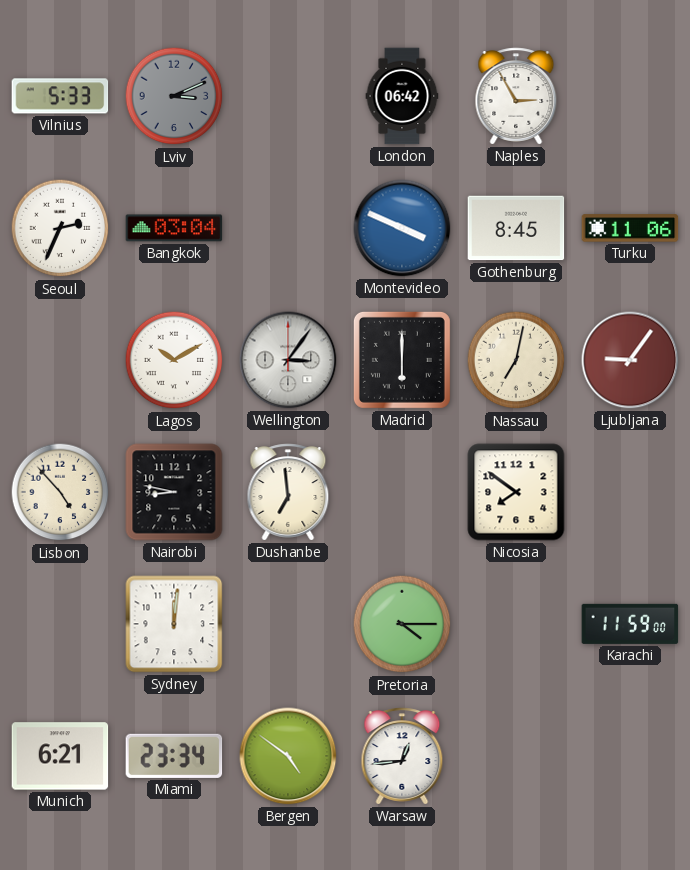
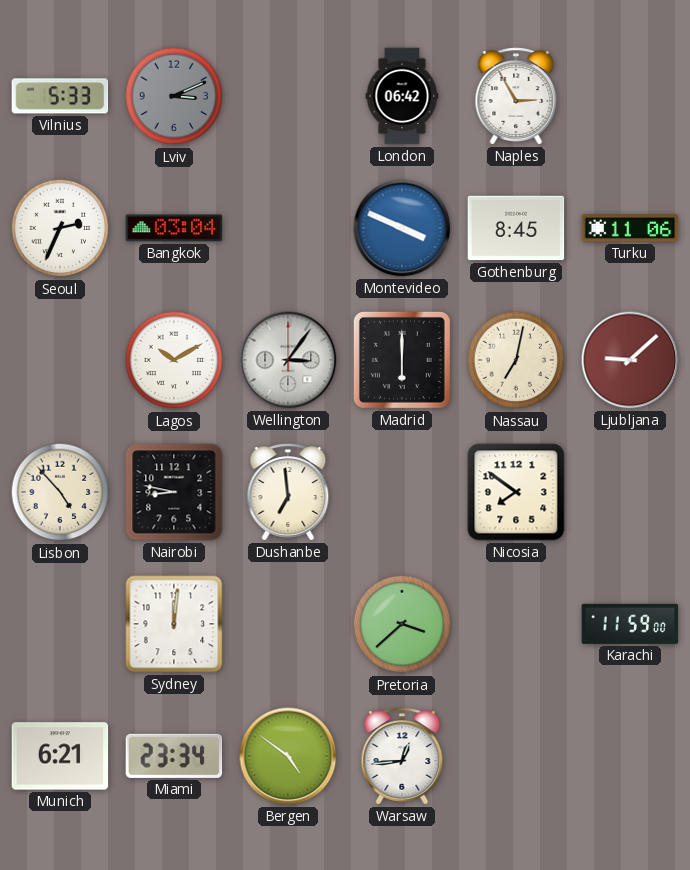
Ljubljana: 9:06 -> 9:08
Pretoria: 4:15 -> 3:38
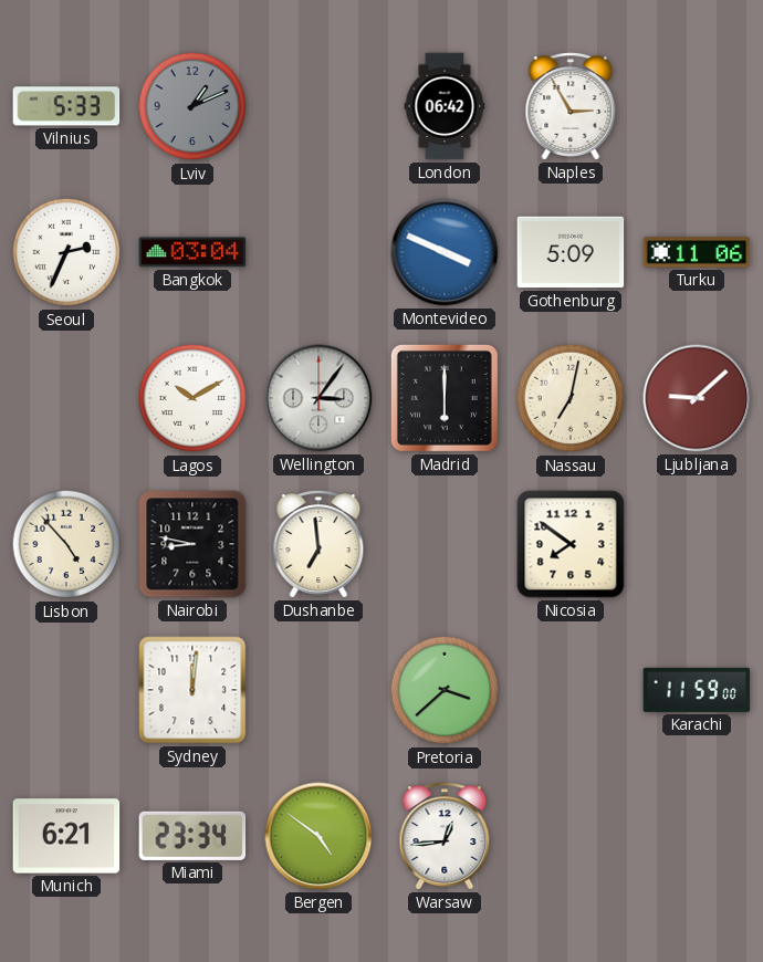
Lviv: 3:11 -> 1:11
Gothenburg: 8:45 -> 5:09
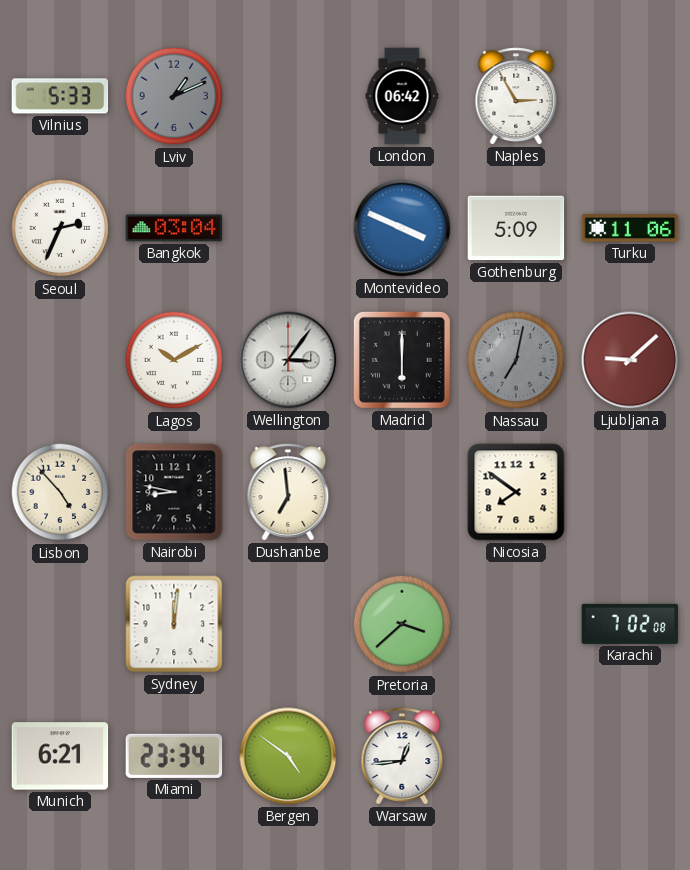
Nassau dial: cream -> grey
Karachi: 11:59 -> 7:02
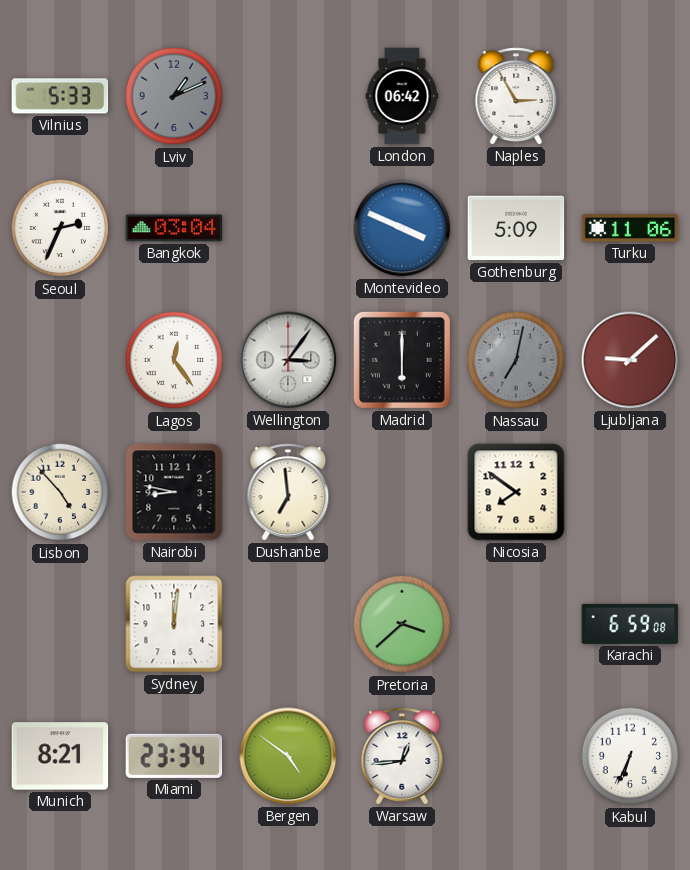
Lagos: 10:10 -> 12:24
Karachi: 7:02 -> 6:59
Munich: 6:21 -> 8:21
Kabul: none -> 6:34
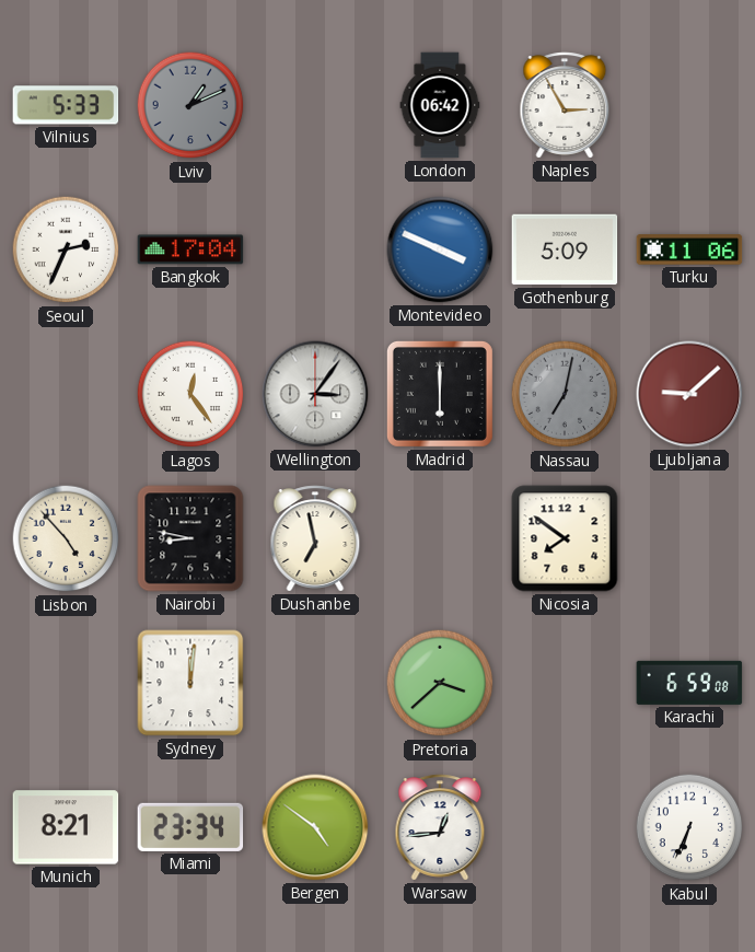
Bangkok: 03:04 -> 17:04
Dushanbe: 6:59 -> 6:58
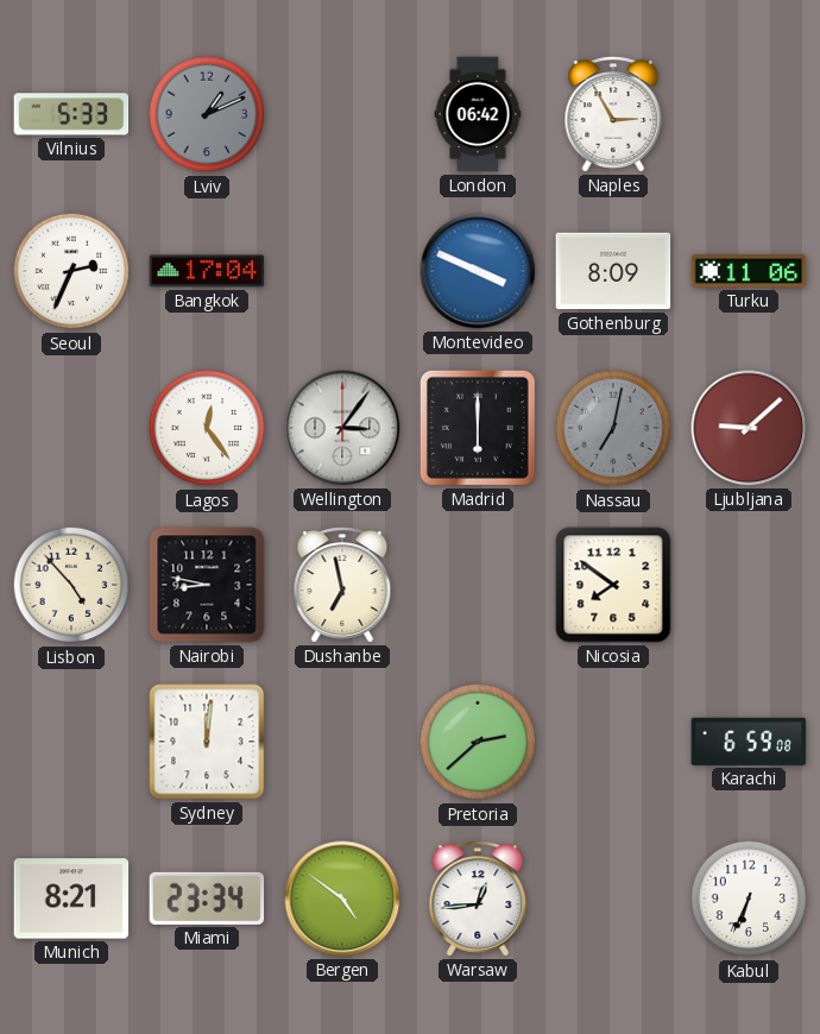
Gothenburg: 5:09 -> 8:09
Pretoria: 3:38 -> 2:38
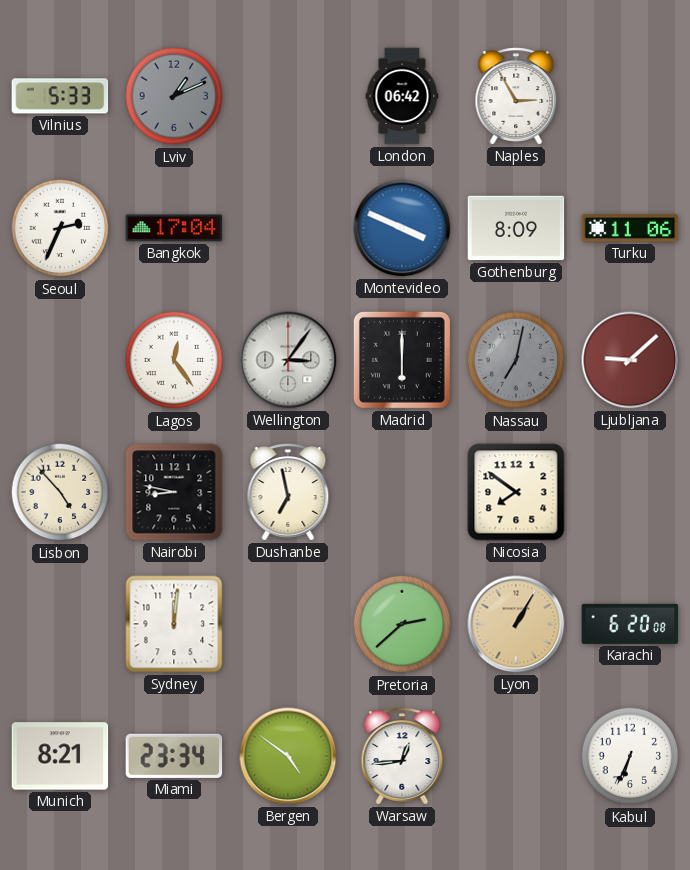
Lyon: none -> 1:05
Karachi: 6:59 -> 6:20
